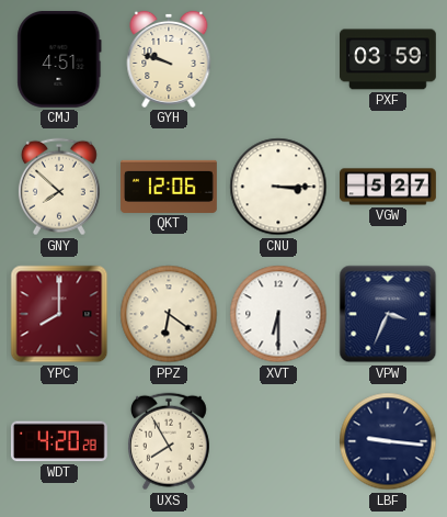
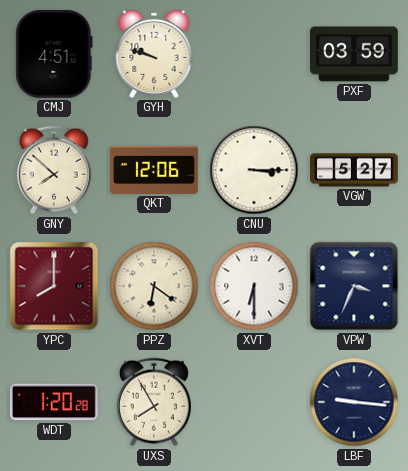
WDT: 4:20 -> 1:20
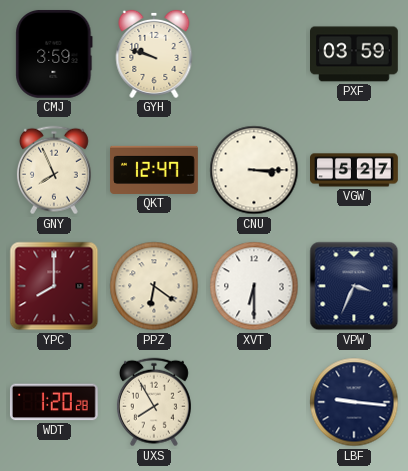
CMJ: 4:51 -> 3:59
GNY: 7:52 -> 7:56
QKT: 12:06 -> 12:47
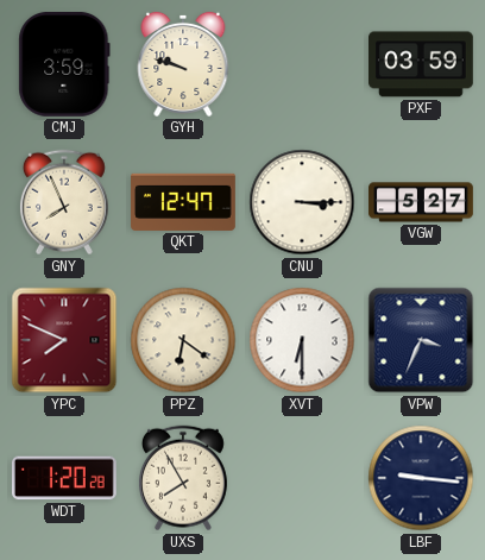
YPC: 8:00 -> 7:49
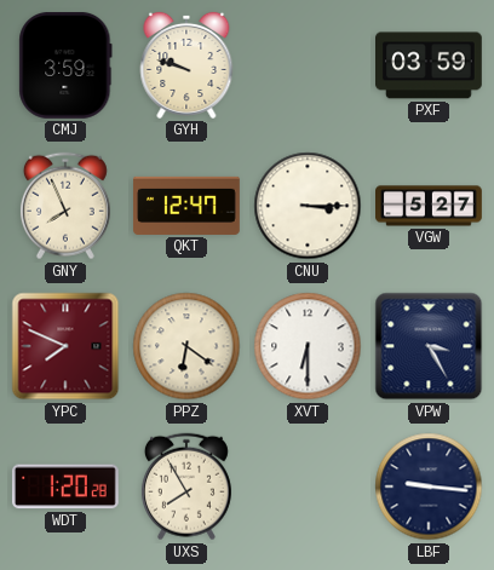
VPW: 3:34 -> 3:25
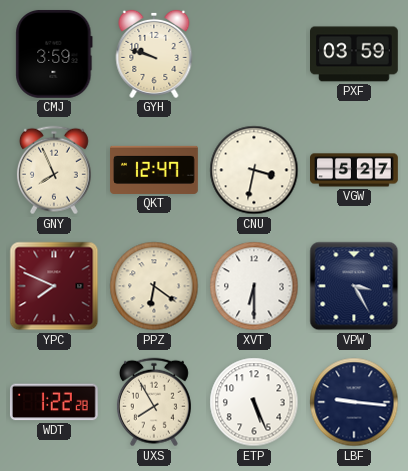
CNU: 3:15 -> 3:32
WDT: 1:20 -> 1:22
ETP: none -> 5:26
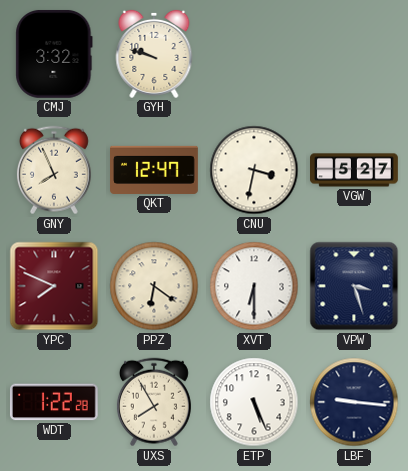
CMJ: 3:59 -> 3:32
PXF: 03:59 -> none
VPW: 3:25 -> 3:27
